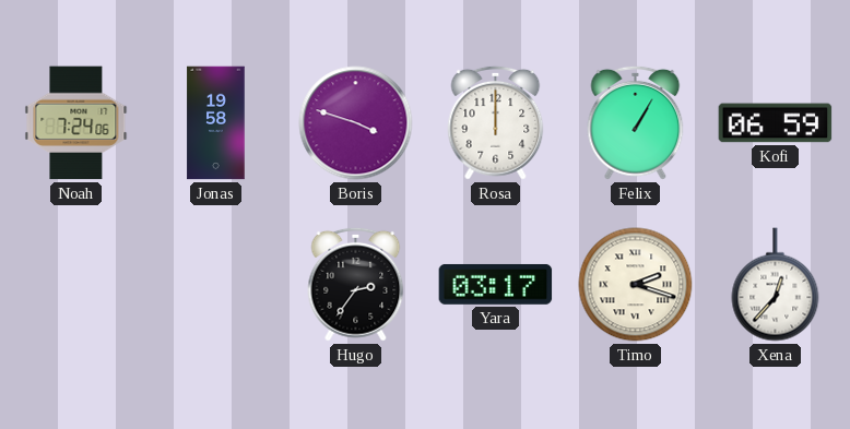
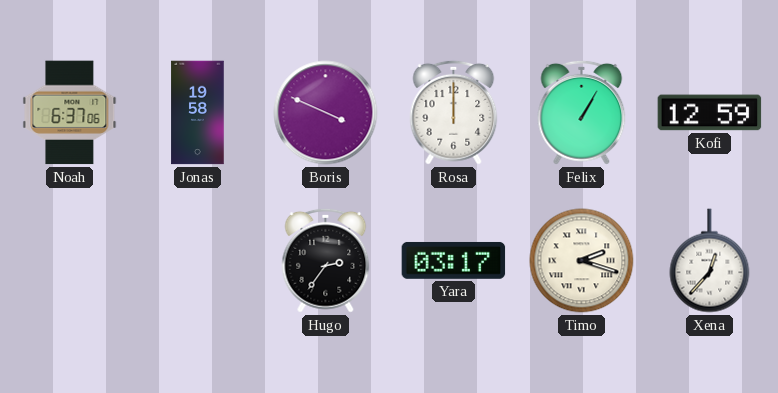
Noah: 7:24 -> 6:37
Boris: 3:48 -> 3:49
Kofi: 06:59 -> 12:59
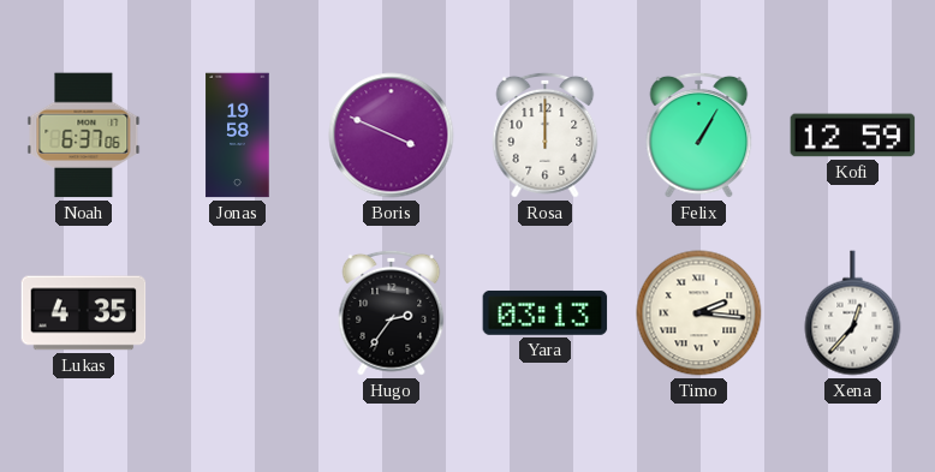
Lukas: none -> 4:35
Yara: 03:17 -> 03:13
Timo: 2:18 -> 2:16
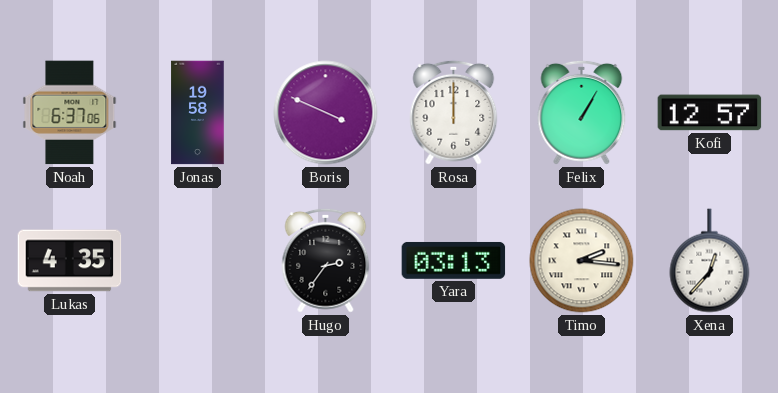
Kofi: 12:59 -> 12:57
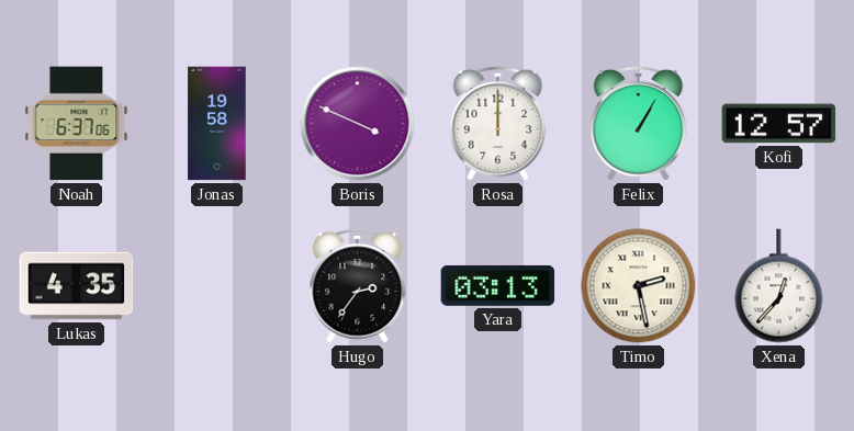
Timo: 2:16 -> 2:28
